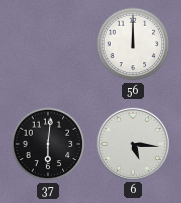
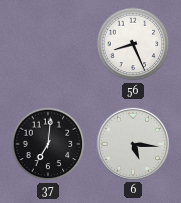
56: 12:00 -> 8:26
37: 6:01 -> 7:01
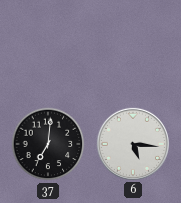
56: 8:26 -> none
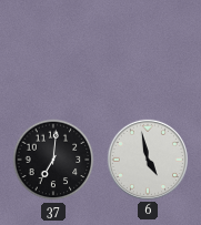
6: 5:16 -> 4:58
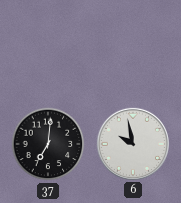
6: 4:58 -> 9:58
